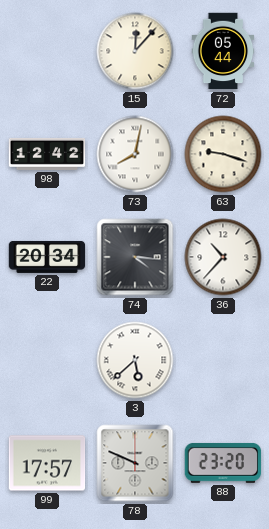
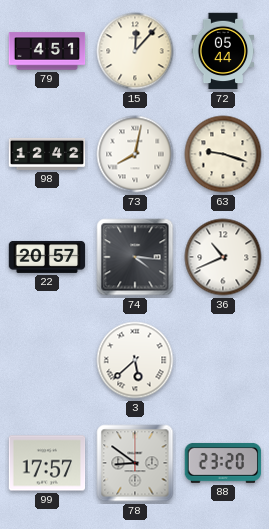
79: none -> 4:51
22: 20:34 -> 20:57
36: 10:37 -> 10:41
78: 9:49 -> 8:51
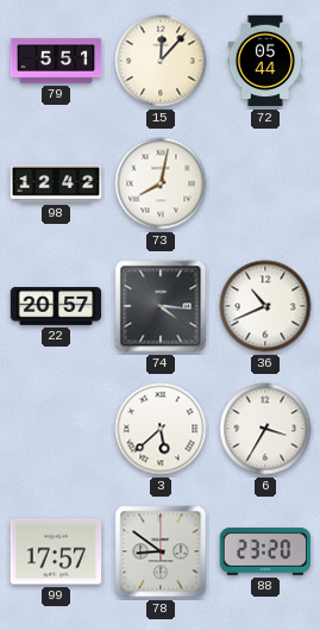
79: 4:51 -> 5:51
63: 9:18 -> none
6: none -> 3:35
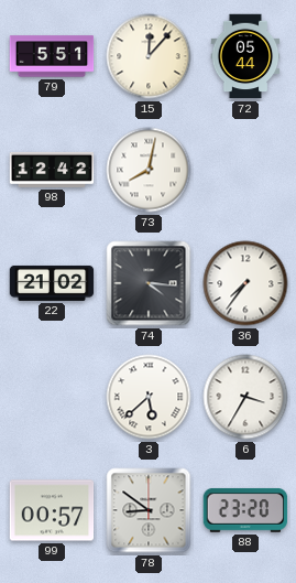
22: 20:57 -> 21:02
36: 10:41 -> 7:36
99: 17:57 -> 00:57
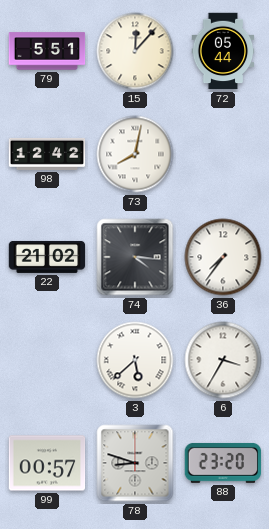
78: 8:51 -> 8:48
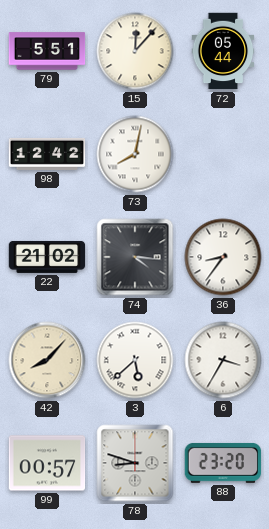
36: 7:36 -> 8:36
42: none -> 8:07
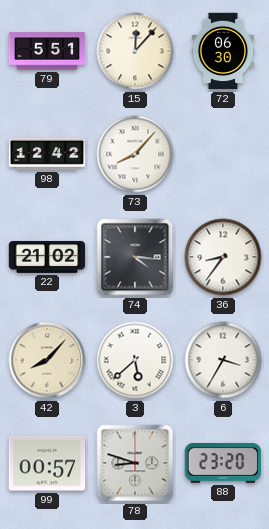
72: 05:44 -> 06:30
73: 8:02 -> 8:07
